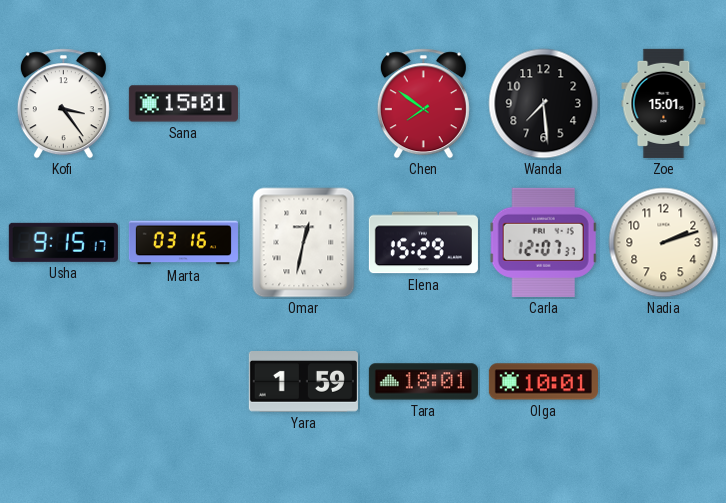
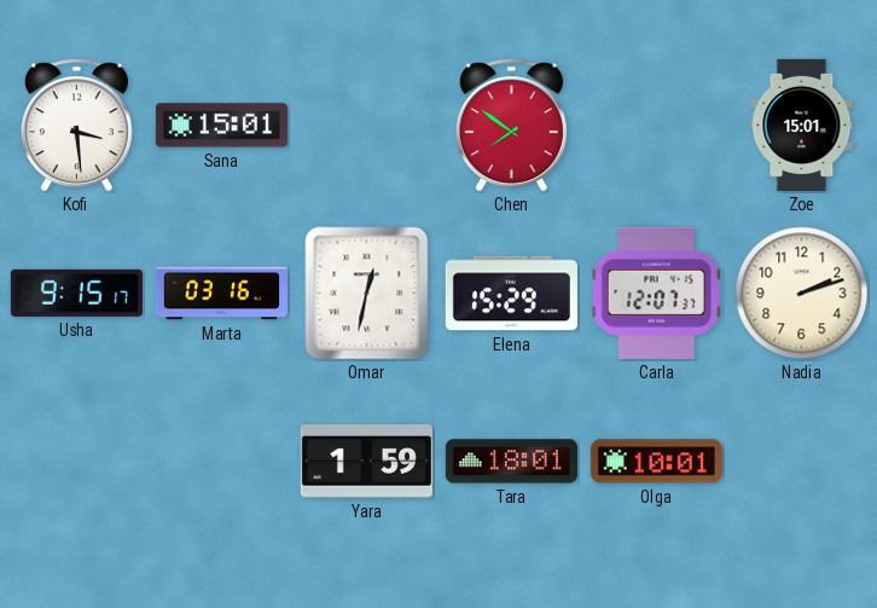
Kofi: 3:24 -> 3:29
Wanda: 7:29 -> none
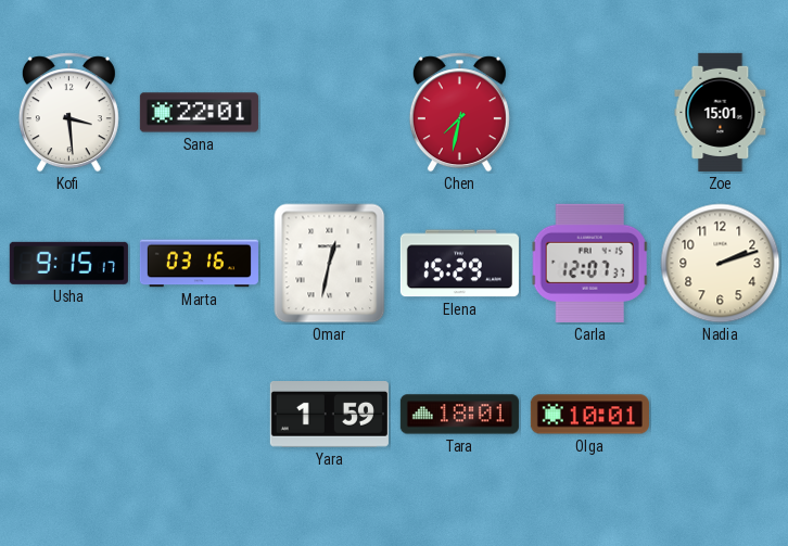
Sana: 15:01 -> 22:01
Chen: 7:51 -> 7:32
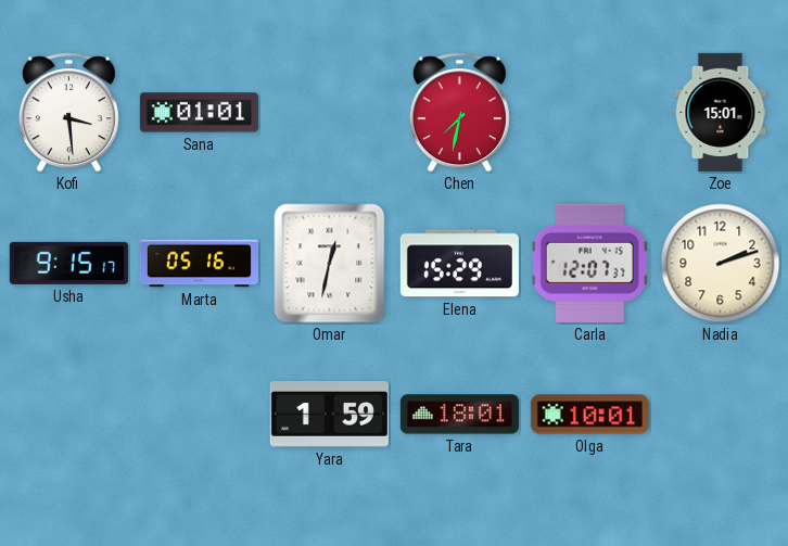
Sana: 22:01 -> 01:01
Marta: 03:16 -> 05:16
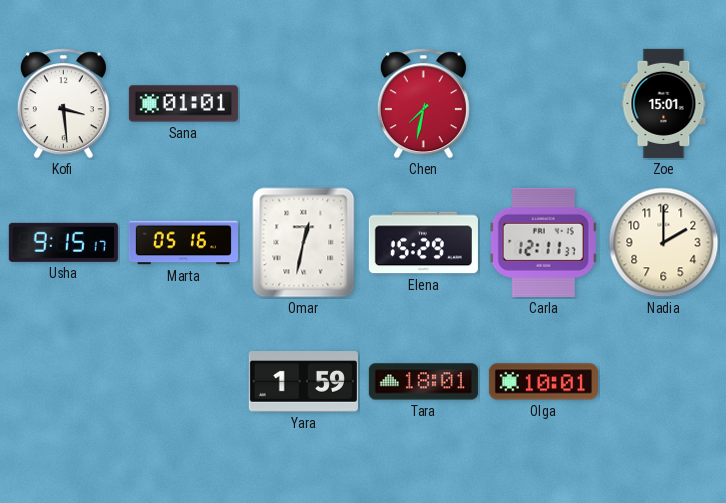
Carla: 12:07 -> 12:11
Nadia: 2:12 -> 2:00
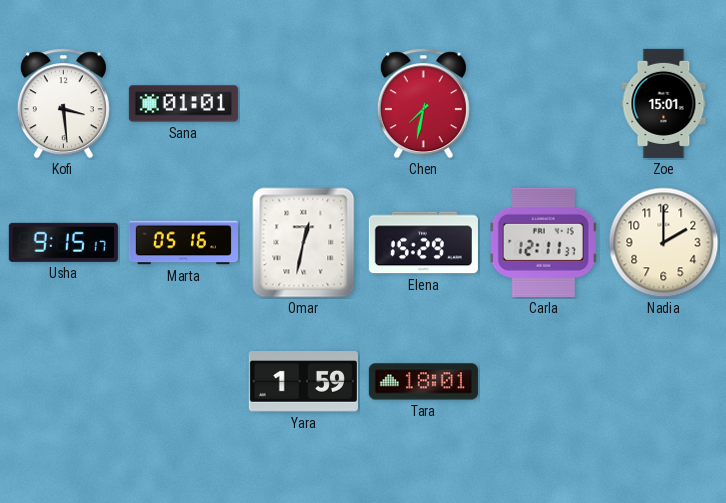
Olga: 10:01 -> none
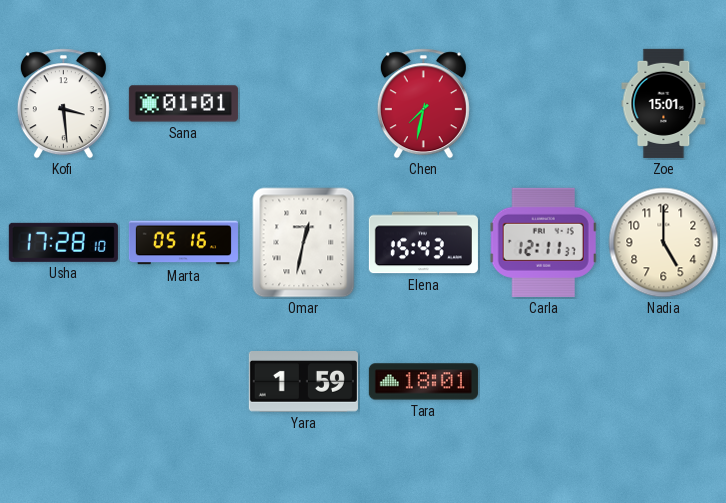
Usha: 9:15 -> 17:28
Elena: 15:29 -> 15:43
Nadia: 2:00 -> 5:00
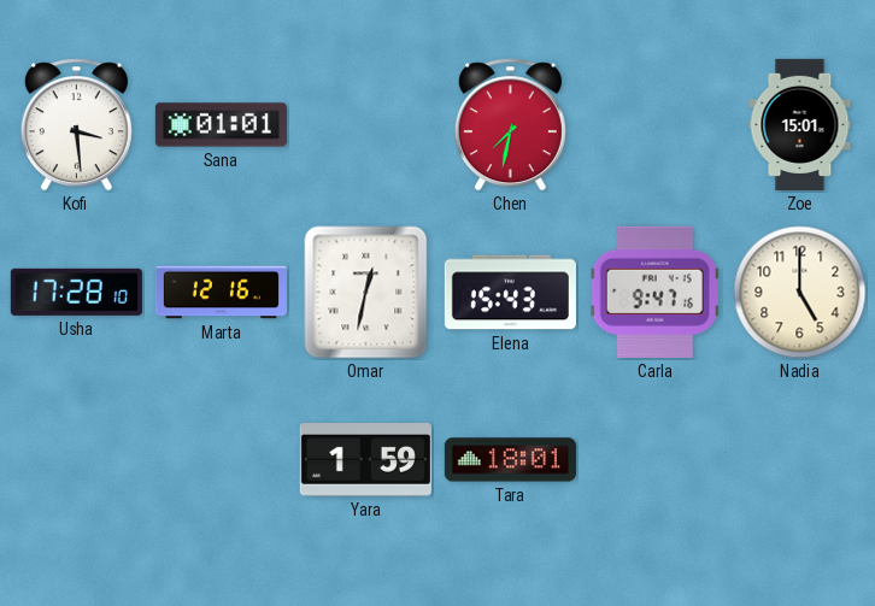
Marta: 05:16 -> 12:16
Carla: 12:11 -> 9:47
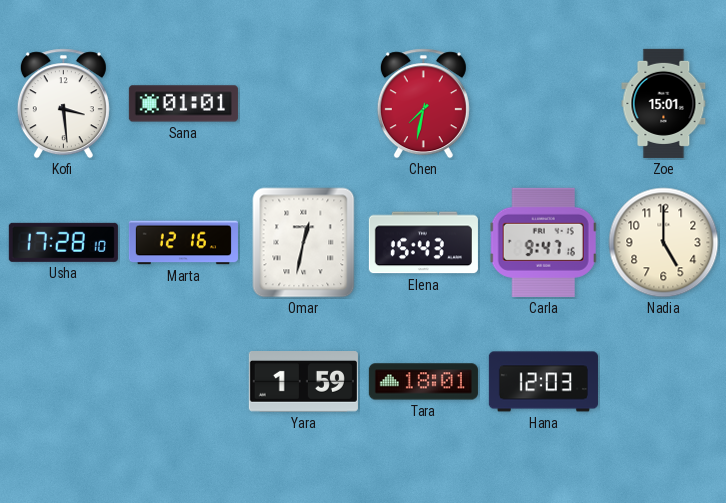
Hana: none -> 12:03
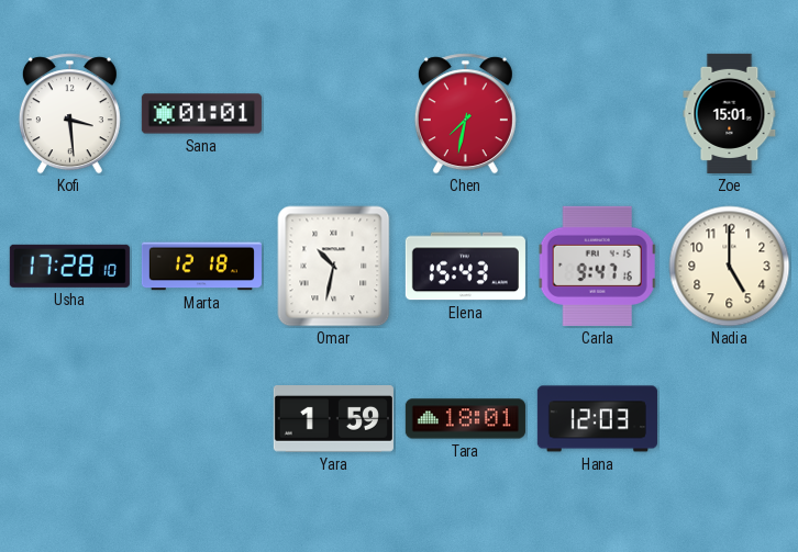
Marta: 12:16 -> 12:18
Omar: 12:32 -> 10:32
